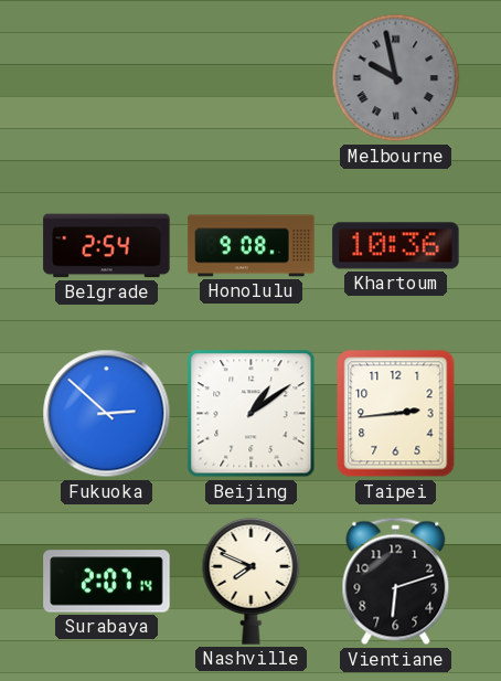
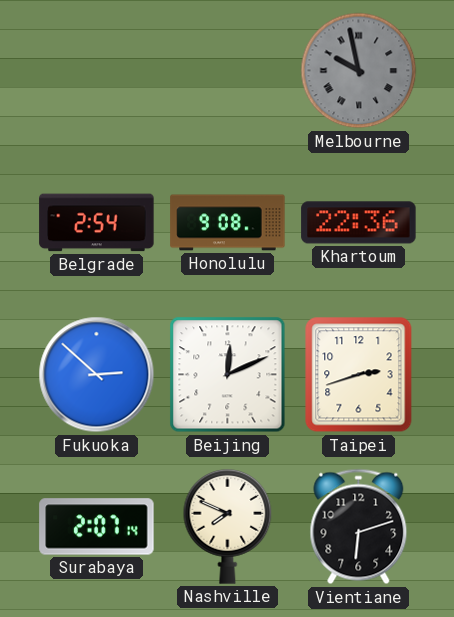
Khartoum: 10:36 -> 22:36
Beijing: 1:09 -> 12:11
Taipei: 2:44 -> 2:42
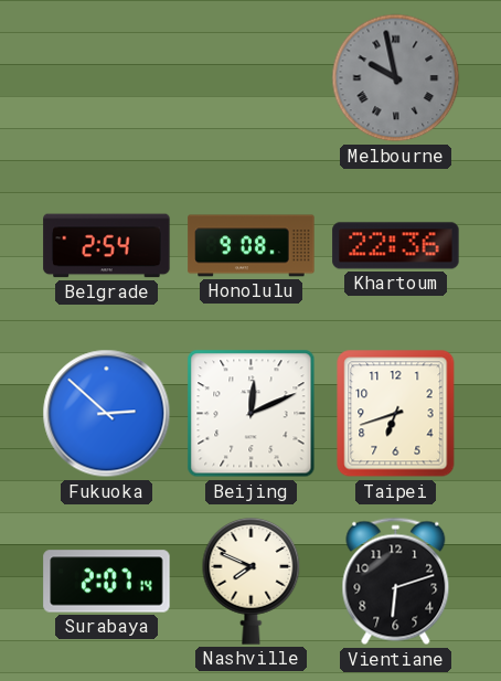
Taipei: 2:42 -> 6:42
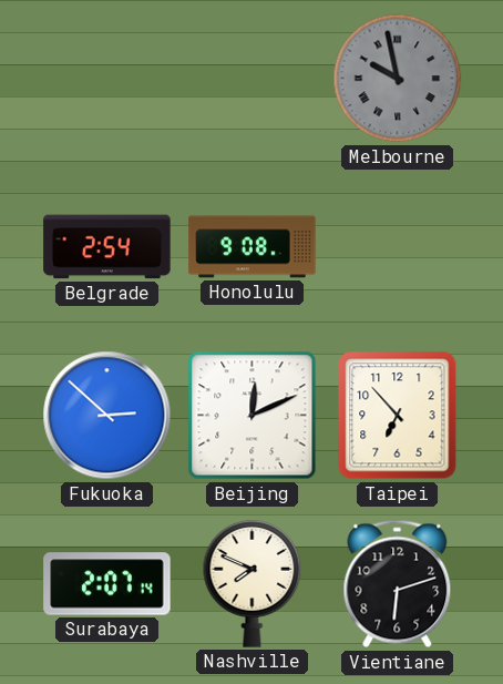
Khartoum: 22:36 -> none
Taipei: 6:42 -> 6:53
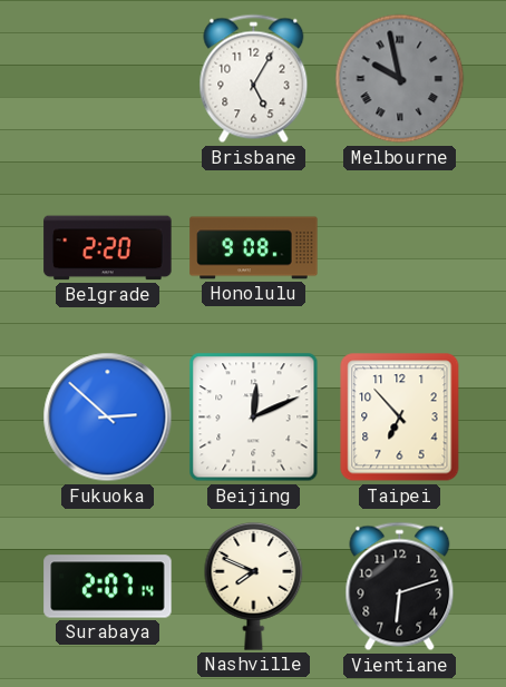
Brisbane: none -> 5:05
Belgrade: 2:54 -> 2:20
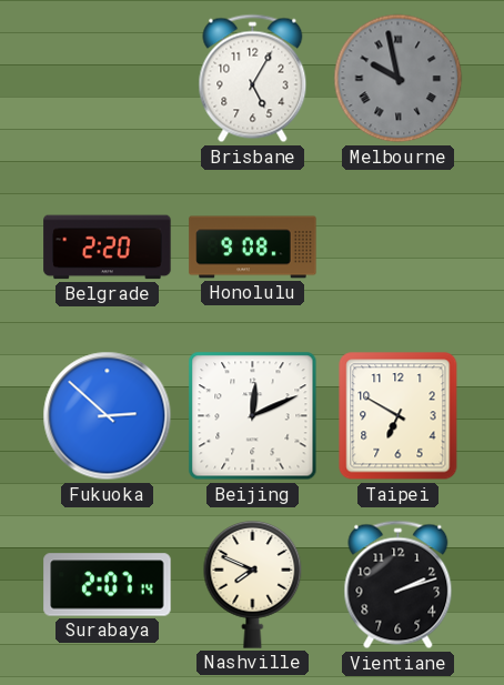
Taipei: 6:53 -> 6:50
Vientiane: 6:12 -> 2:12
